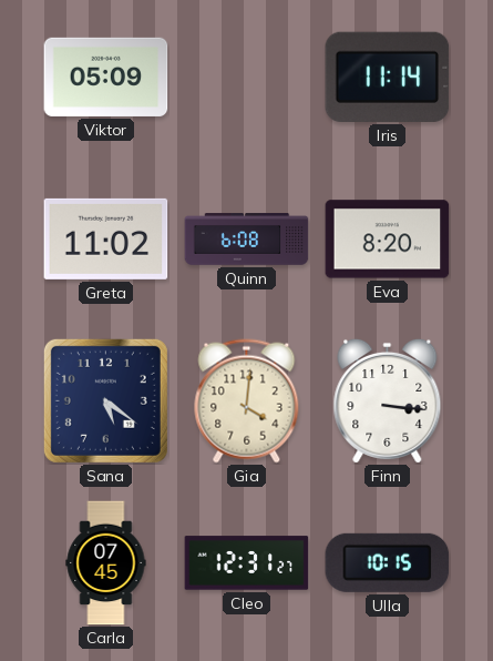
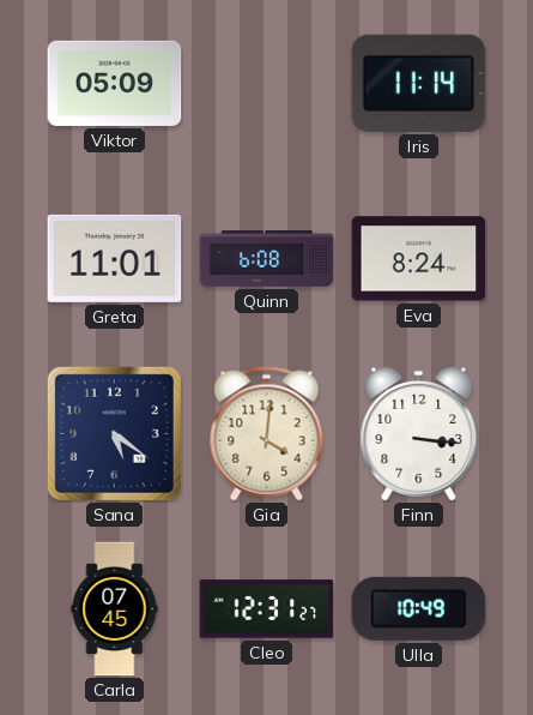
Greta: 11:02 -> 11:01
Eva: 8:20 -> 8:24
Ulla: 10:15 -> 10:49
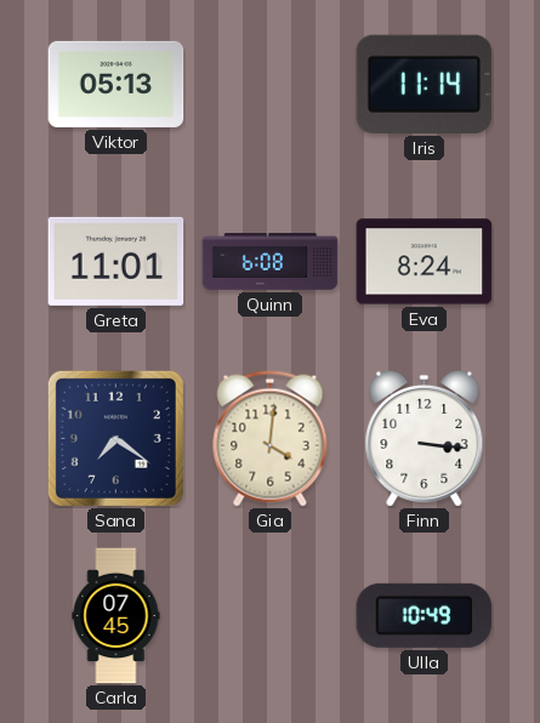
Viktor: 05:09 -> 05:13
Sana: 5:21 -> 7:21
Cleo: 12:31 -> none
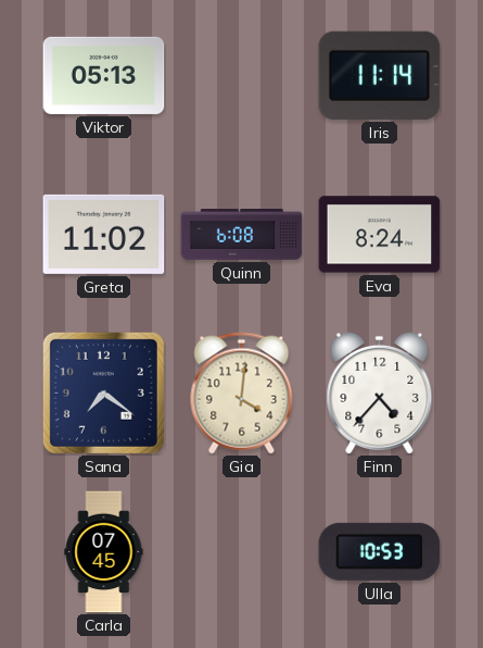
Greta: 11:01 -> 11:02
Finn: 3:16 -> 4:37
Ulla: 10:49 -> 10:53
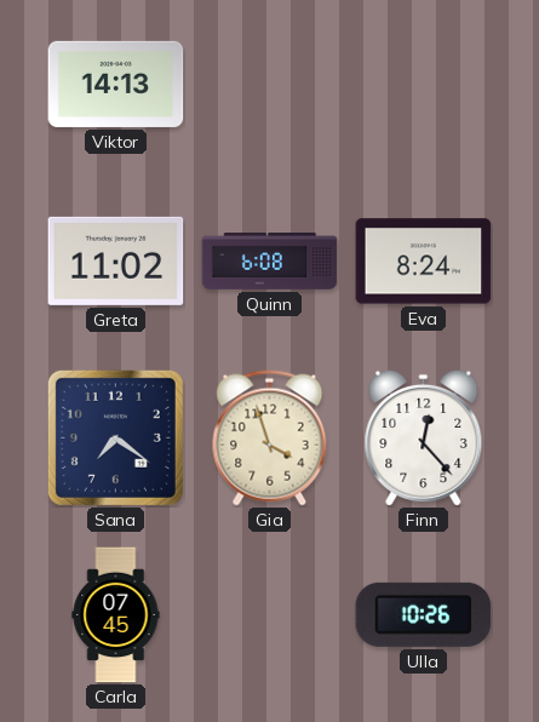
Viktor: 05:13 -> 14:13
Iris: 11:14 -> none
Gia: 4:01 -> 3:57
Finn: 4:37 -> 12:23
Ulla: 10:53 -> 10:26
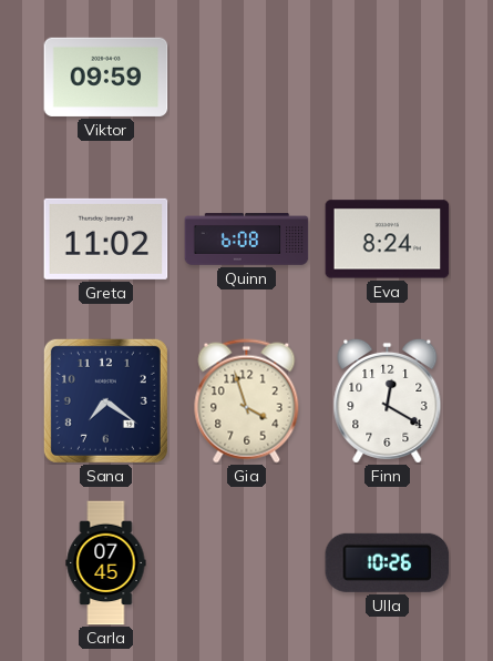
Viktor: 14:13 -> 09:59
Finn: 12:23 -> 12:20
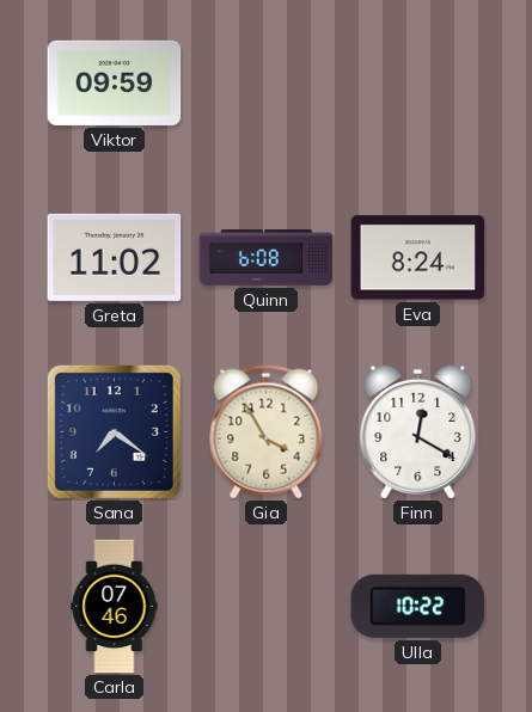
Gia: 3:57 -> 3:55
Carla: 07:45 -> 07:46
Ulla: 10:26 -> 10:22
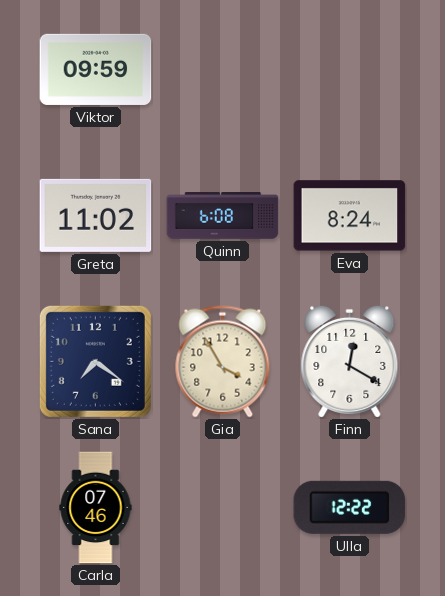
Ulla: 10:22 -> 12:22
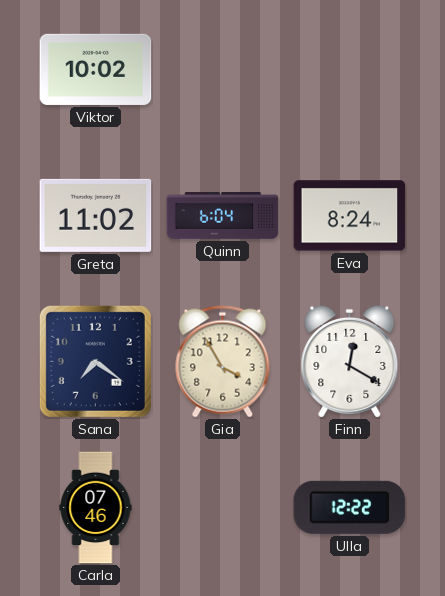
Viktor: 09:59 -> 10:02
Quinn: 6:08 -> 6:04
